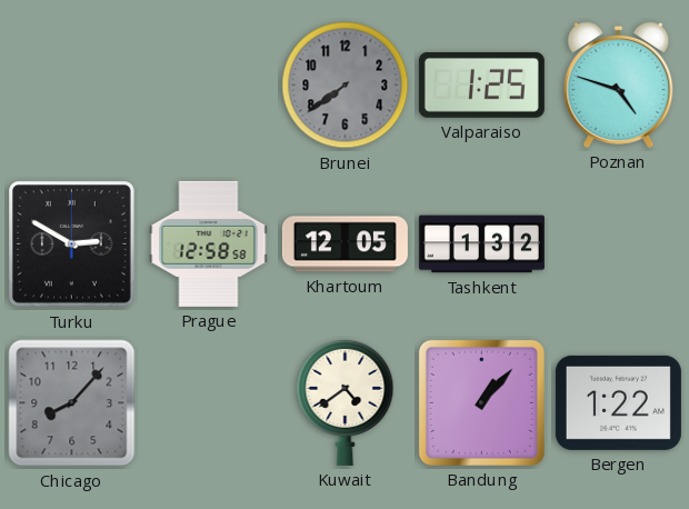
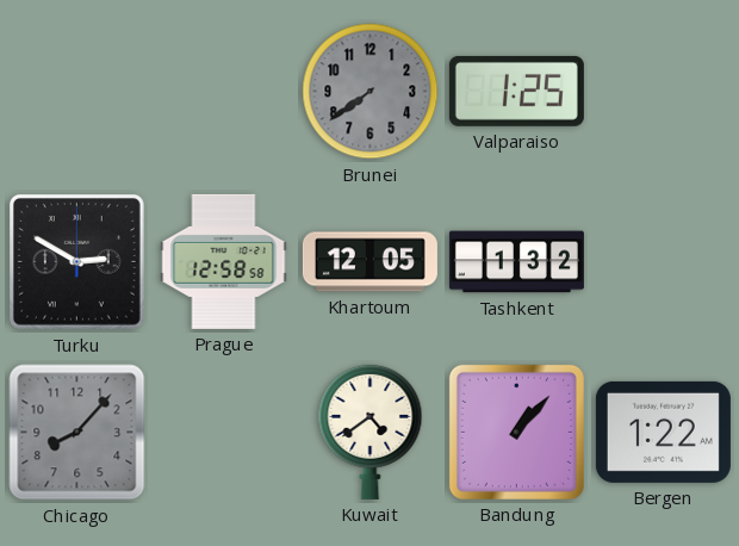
Poznan: 4:48 -> none
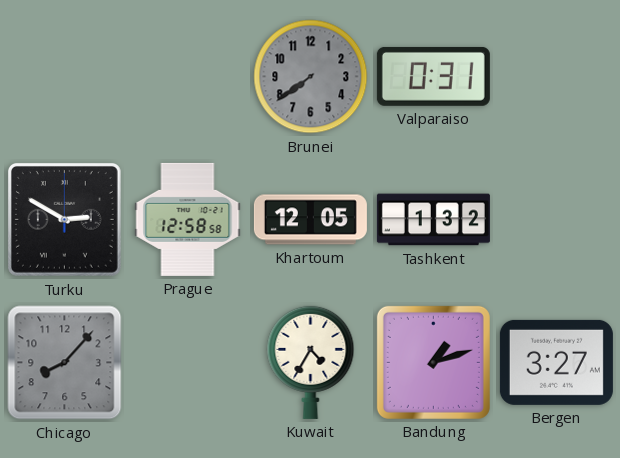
Valparaiso: 1:25 -> 0:31
Kuwait: 4:39 -> 4:35
Bandung: 1:07 -> 1:12
Bergen: 1:22 -> 3:27
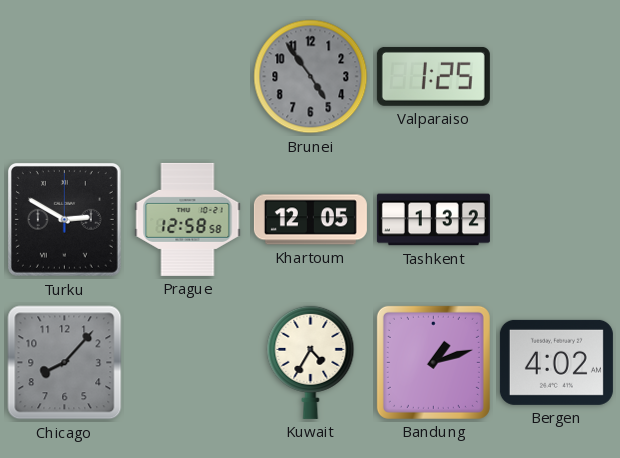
Brunei: 7:39 -> 4:54
Valparaiso: 0:31 -> 1:25
Bergen: 3:27 -> 4:02
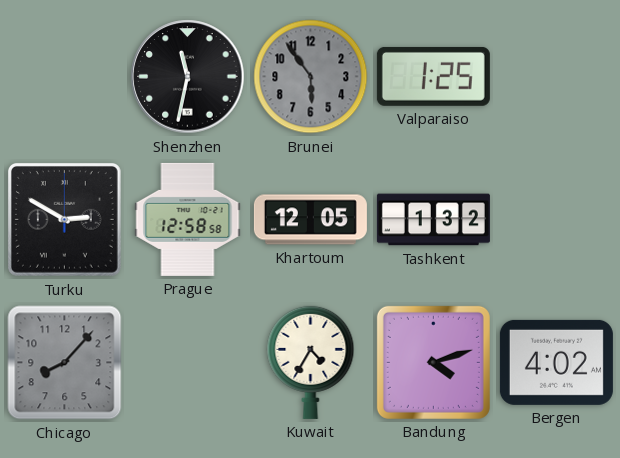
Shenzhen: none -> 11:32
Brunei: 4:54 -> 5:54
Bandung: 1:12 -> 4:12
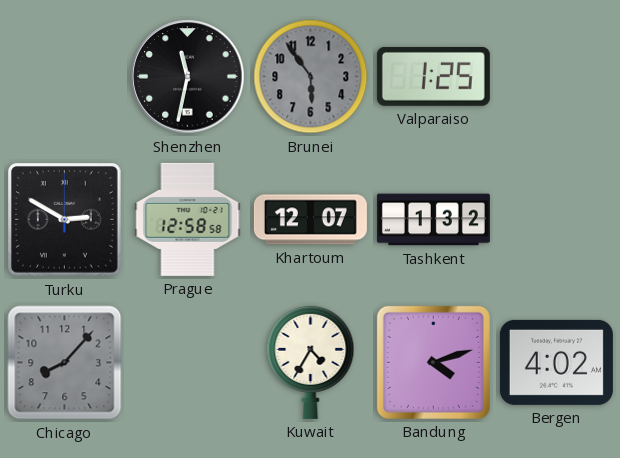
Khartoum: 12:05 -> 12:07
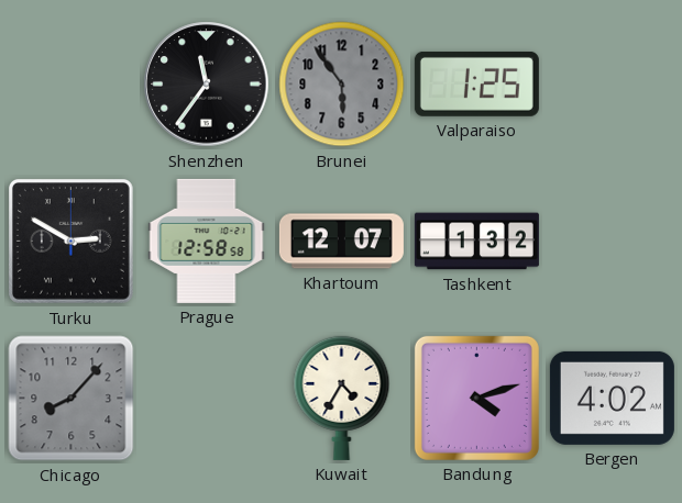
Shenzhen: 11:32 -> 11:36
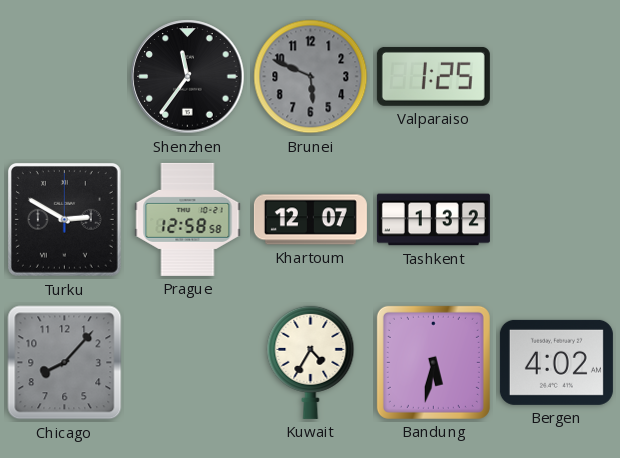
Brunei: 5:54 -> 5:49
Bandung: 4:12 -> 5:32
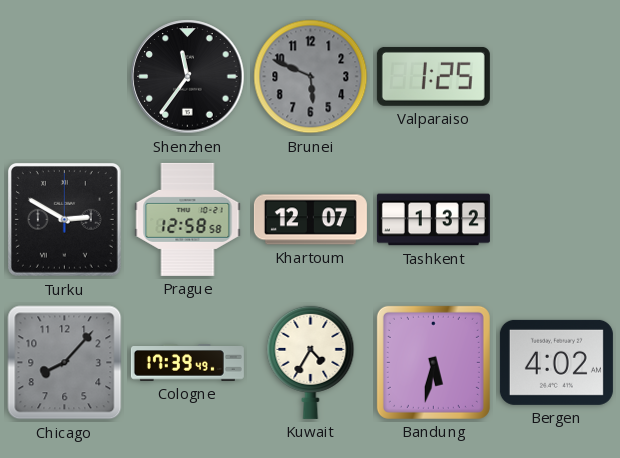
Cologne: none -> 17:39
